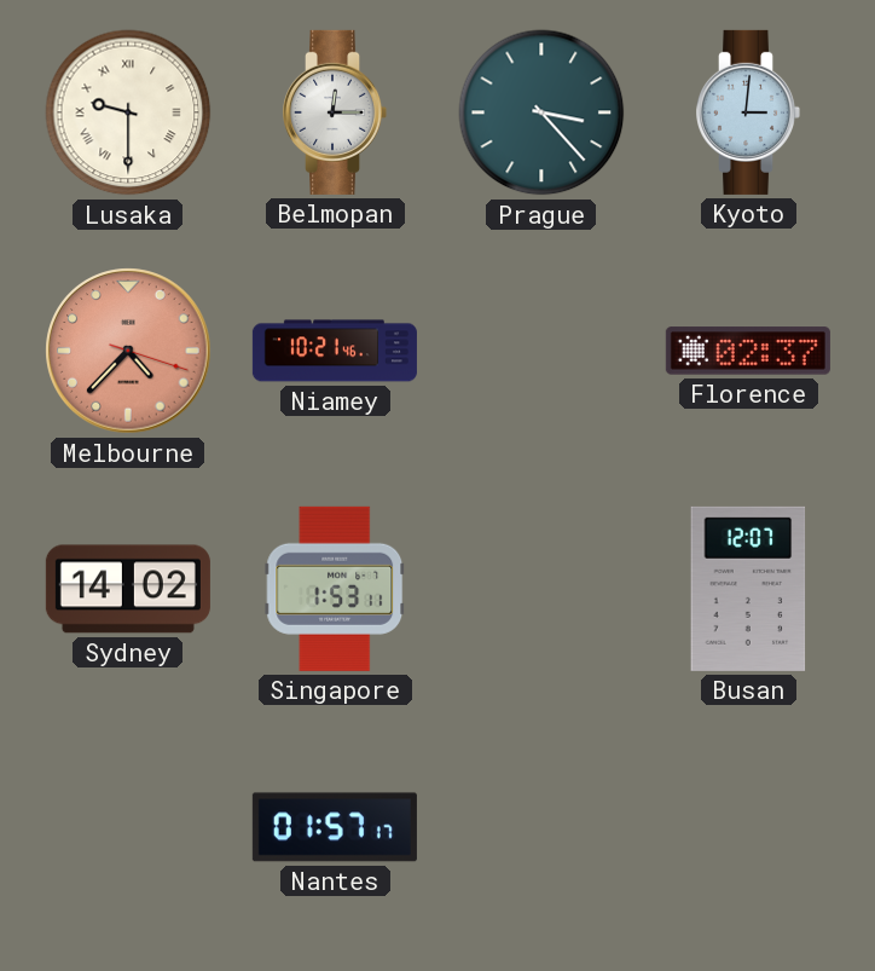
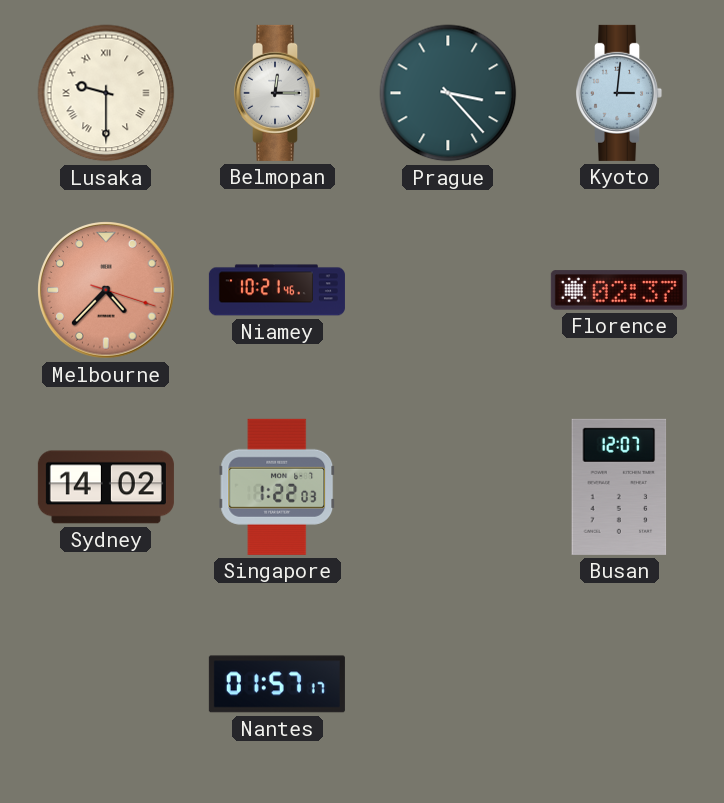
Singapore: 1:53 -> 1:22
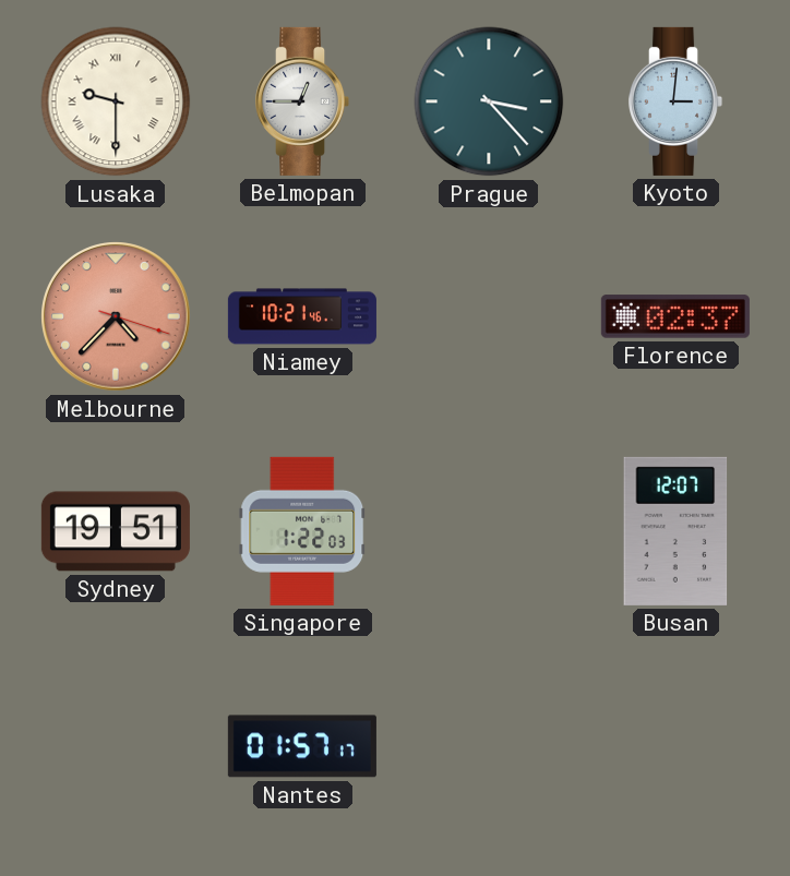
Belmopan: 12:15 -> 12:45
Sydney: 14:02 -> 19:51
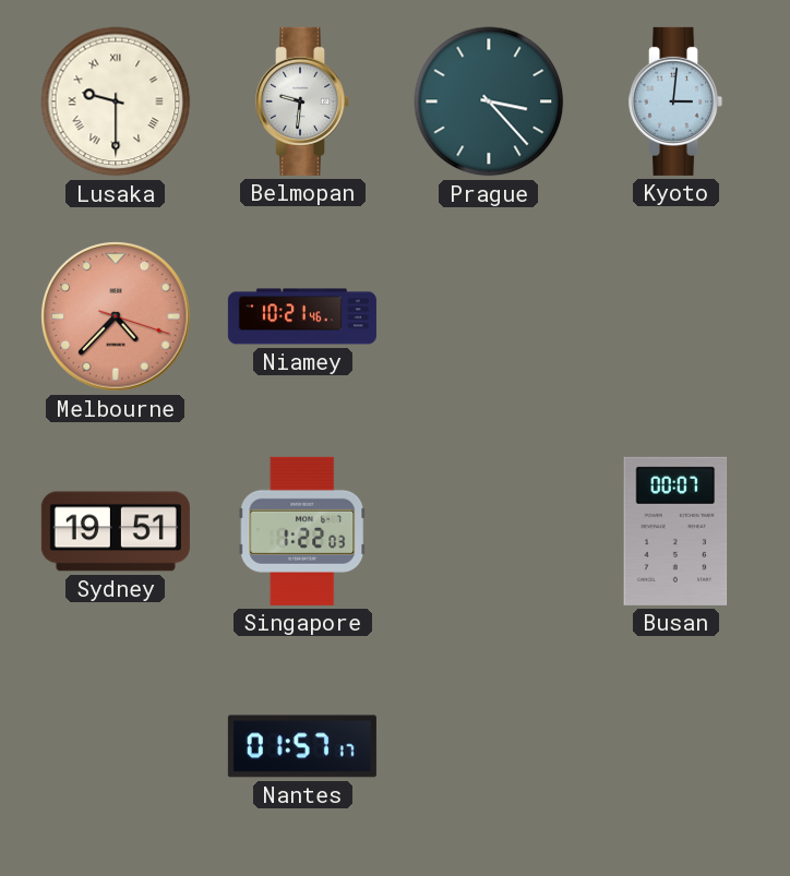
Belmopan: 12:45 -> 9:31
Florence: 02:37 -> none
Busan: 12:07 -> 00:07
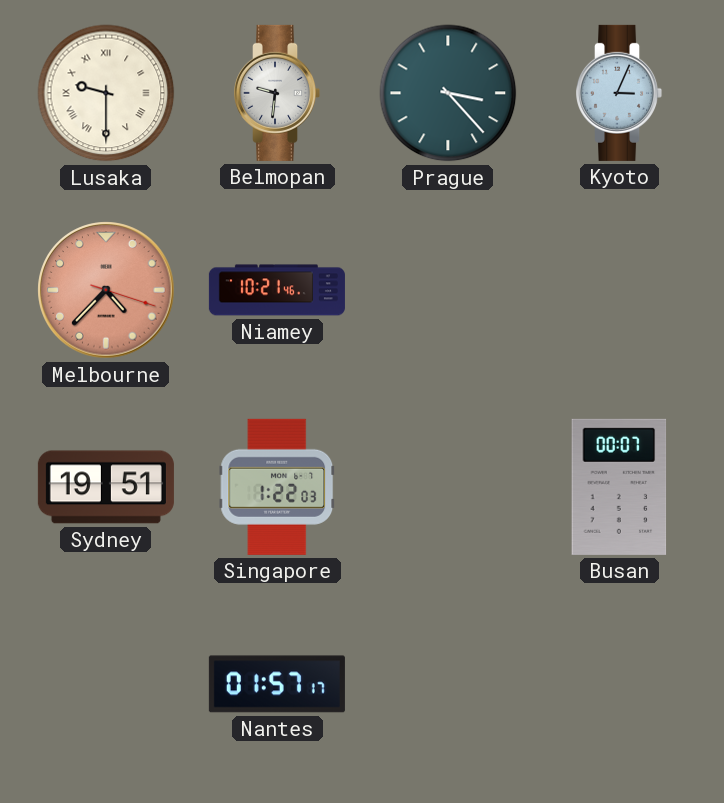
Kyoto: 3:01 -> 3:04
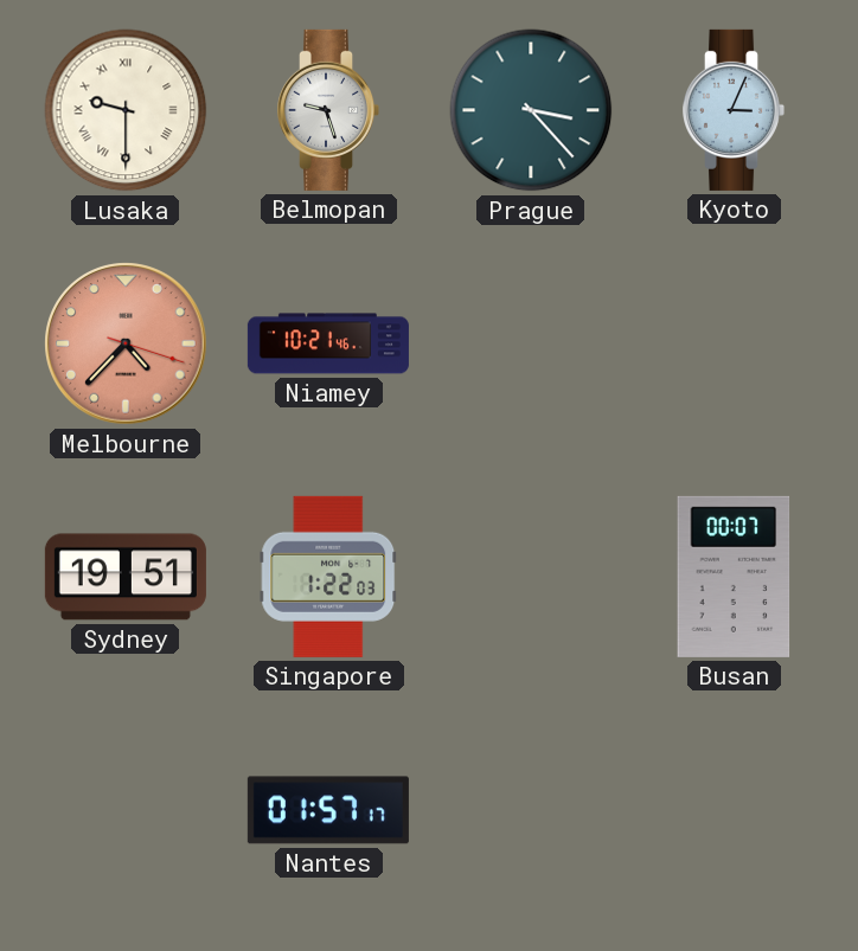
Belmopan: 9:31 -> 9:27
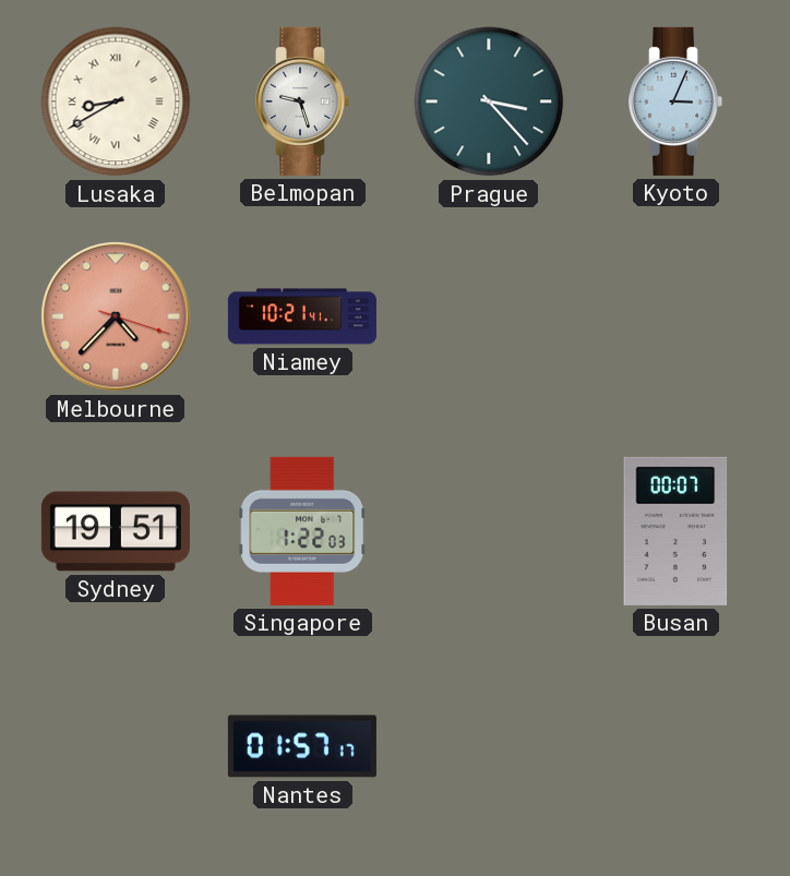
Lusaka: 9:30 -> 8:40
Niamey: 10:21:46 -> 10:21:41
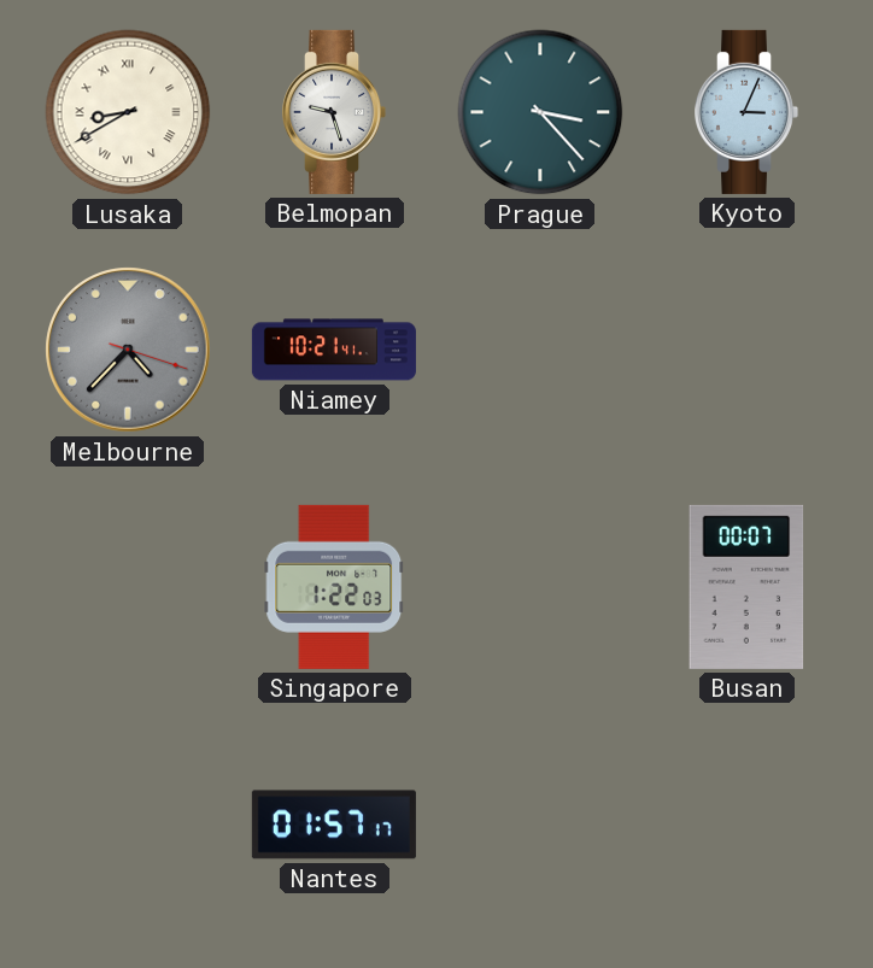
Melbourne dial: salmon -> grey
Sydney: 19:51 -> none
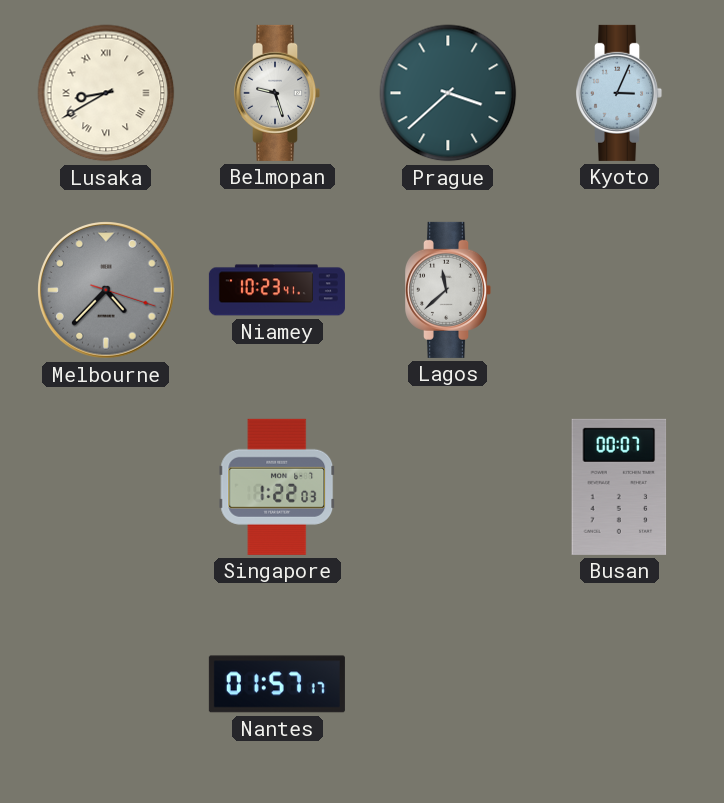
Prague: 3:23 -> 3:38
Niamey: 10:21 -> 10:23
Lagos: none -> 11:38
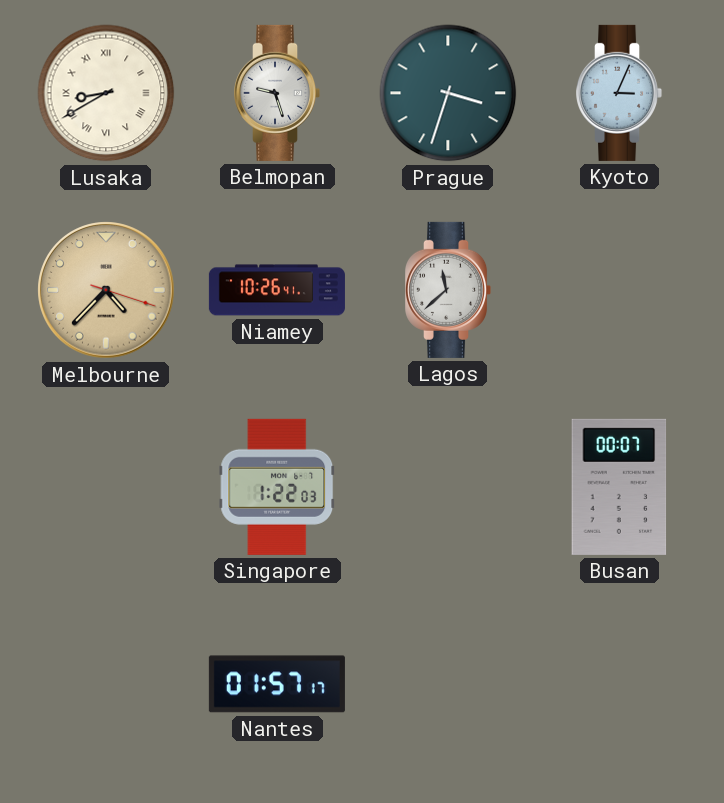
Prague: 3:38 -> 3:33
Melbourne dial: grey -> champagne
Niamey: 10:23 -> 10:26
